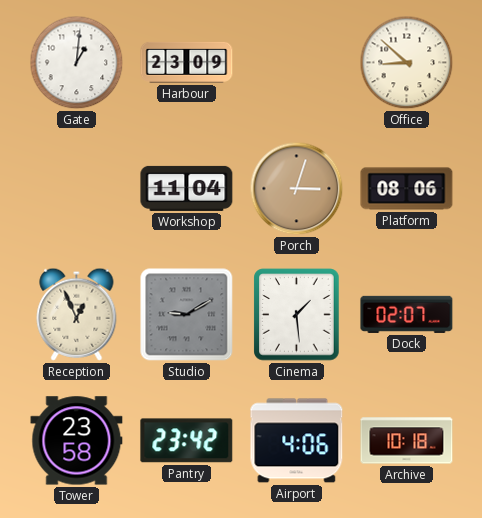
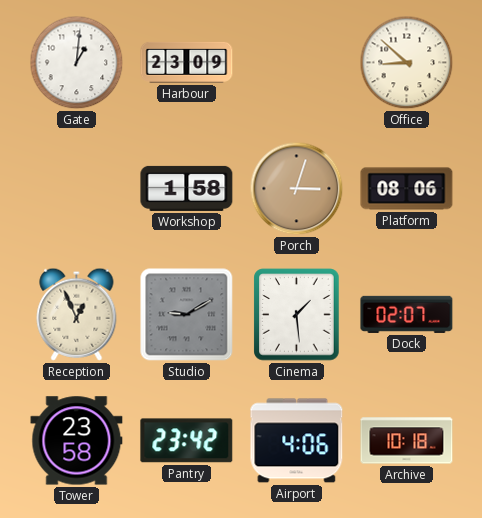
Workshop: 11:04 -> 1:58
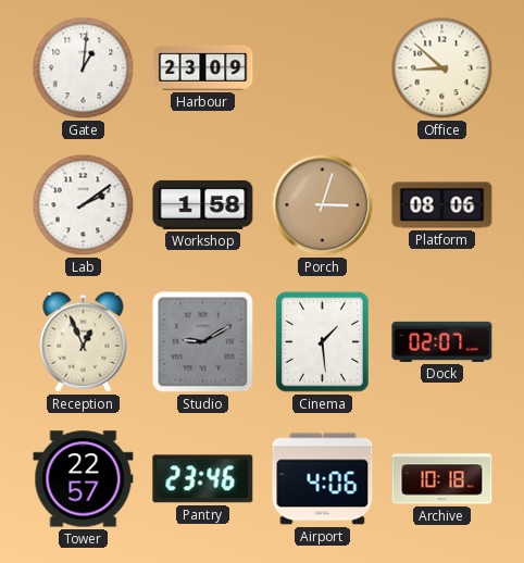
Lab: none -> 2:09
Tower: 23:58 -> 22:57
Pantry: 23:42 -> 23:46
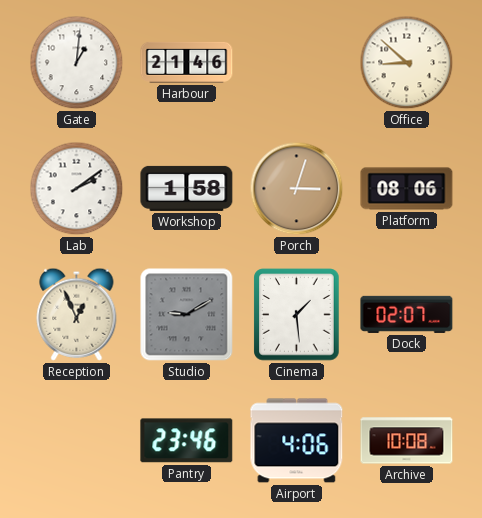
Harbour: 23:09 -> 21:46
Tower: 22:57 -> none
Archive: 10:18 -> 10:08
